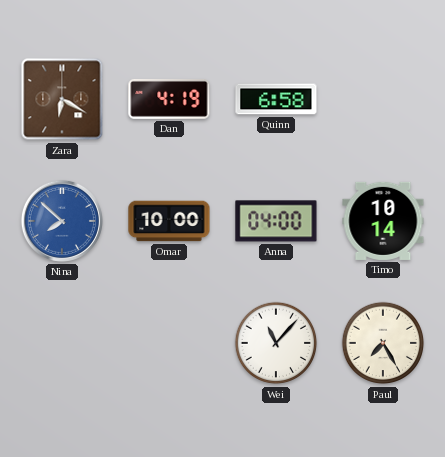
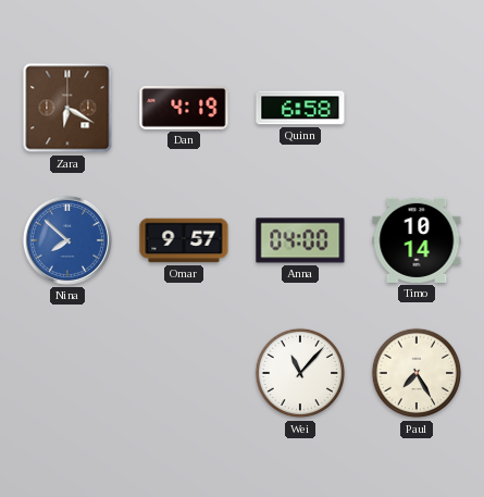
Omar: 10:00 -> 9:57
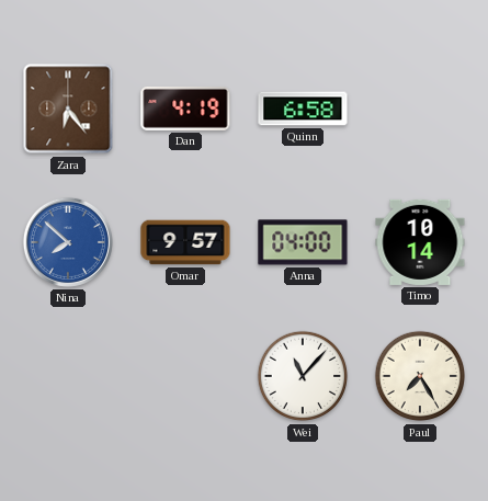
Zara: 6:20 -> 6:24
